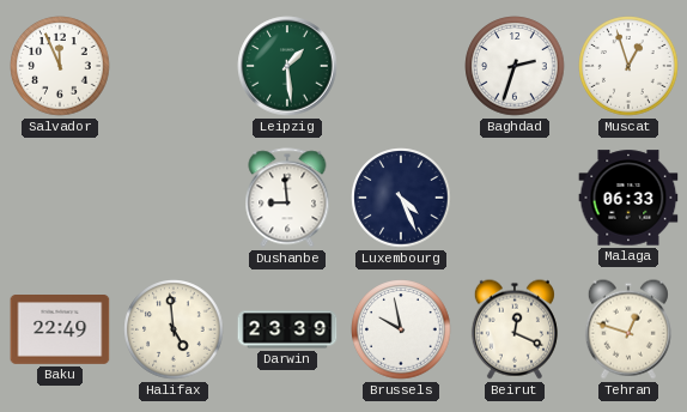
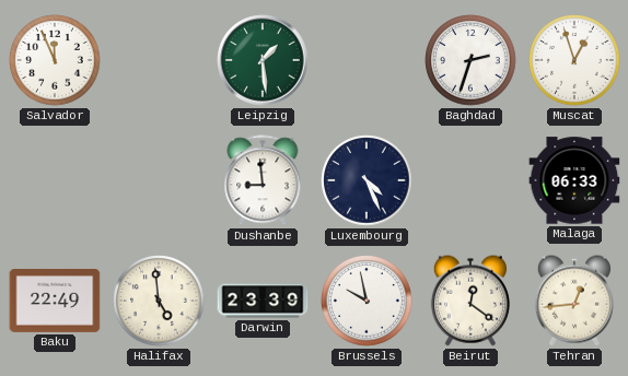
Beirut: 12:19 -> 12:21
Tehran: 12:48 -> 12:44
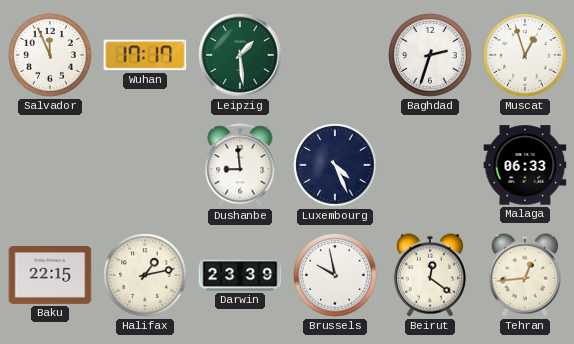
Wuhan: none -> 17:17
Baku: 22:49 -> 22:15
Halifax: 4:59 -> 1:13
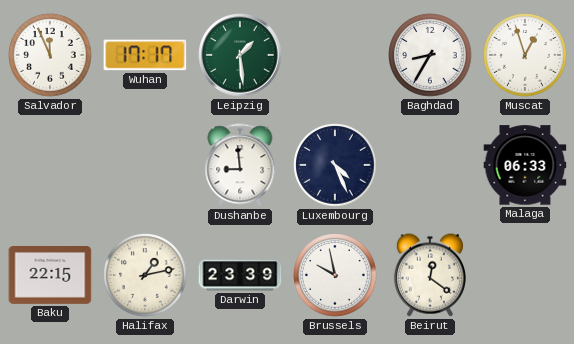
Baghdad: 2:33 -> 8:35
Tehran: 12:44 -> none
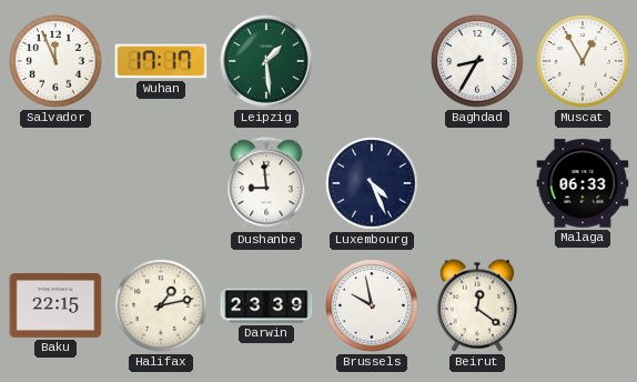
Muscat: 12:57 -> 12:55
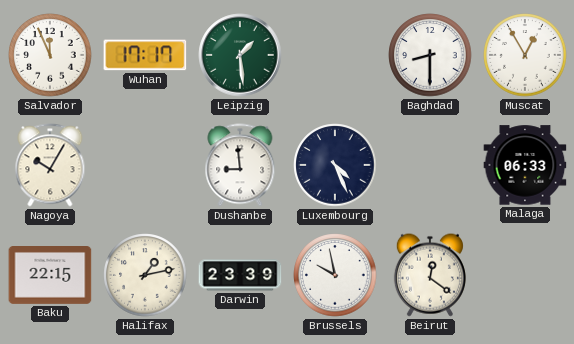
Baghdad: 8:35 -> 8:30
Nagoya: none -> 10:05
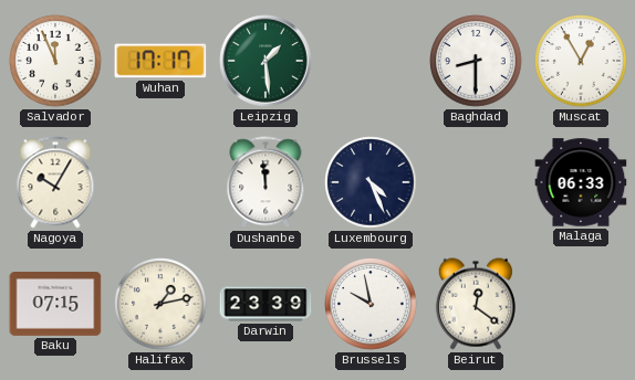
Dushanbe: 8:59 -> 11:59
Baku: 22:15 -> 07:15
